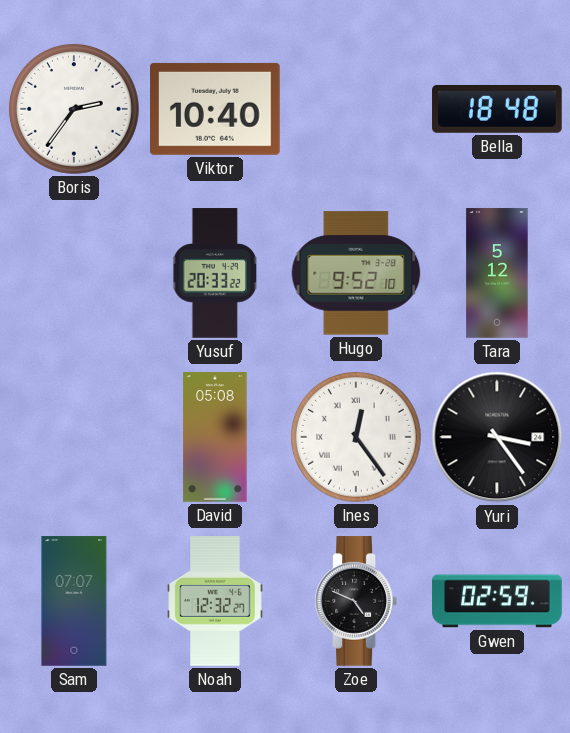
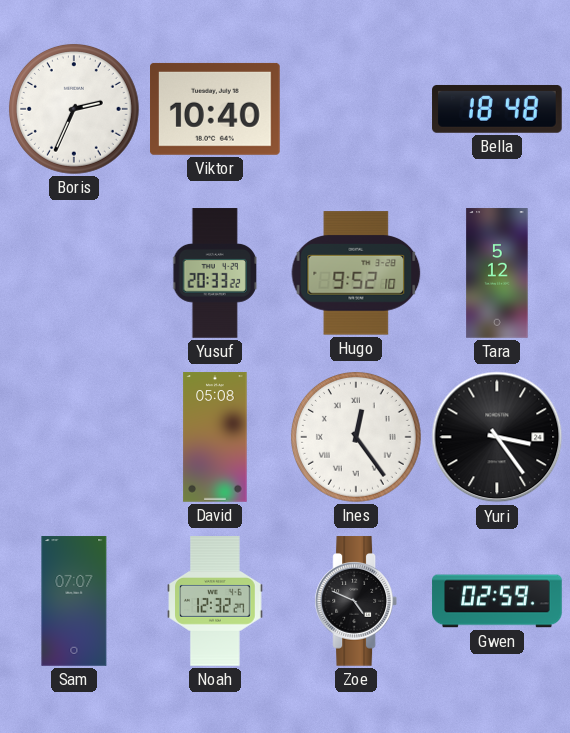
Boris: 2:36 -> 2:34
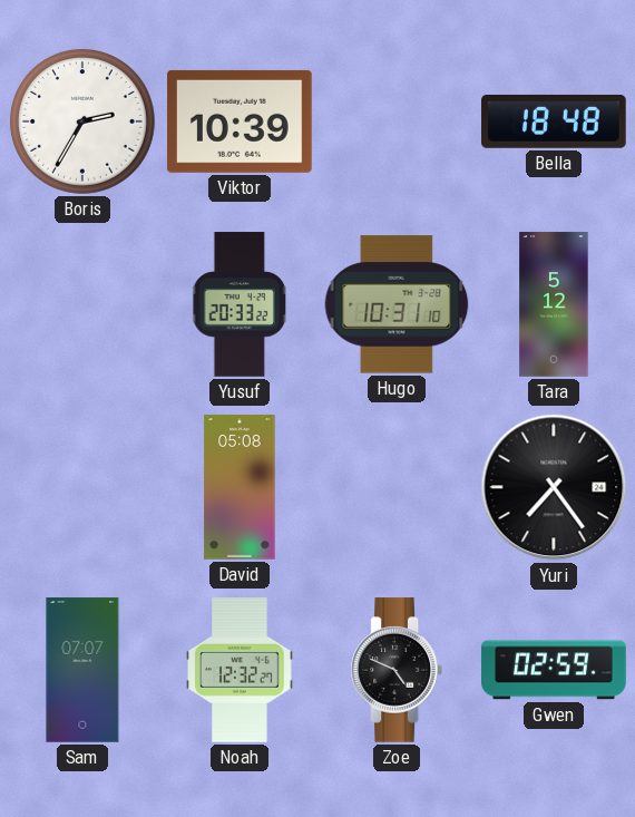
Boris: 2:34 -> 2:35
Viktor: 10:40 -> 10:39
Hugo: 9:52 -> 10:31
Ines: 12:24 -> none
Yuri: 3:24 -> 7:24
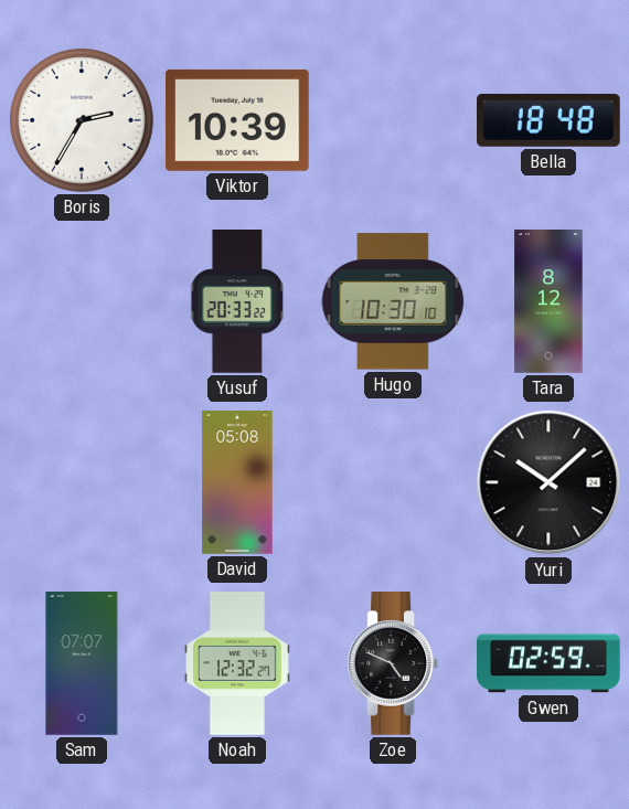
Hugo: 10:31 -> 10:30
Tara: 5:12 -> 8:12
Yuri: 7:24 -> 10:08
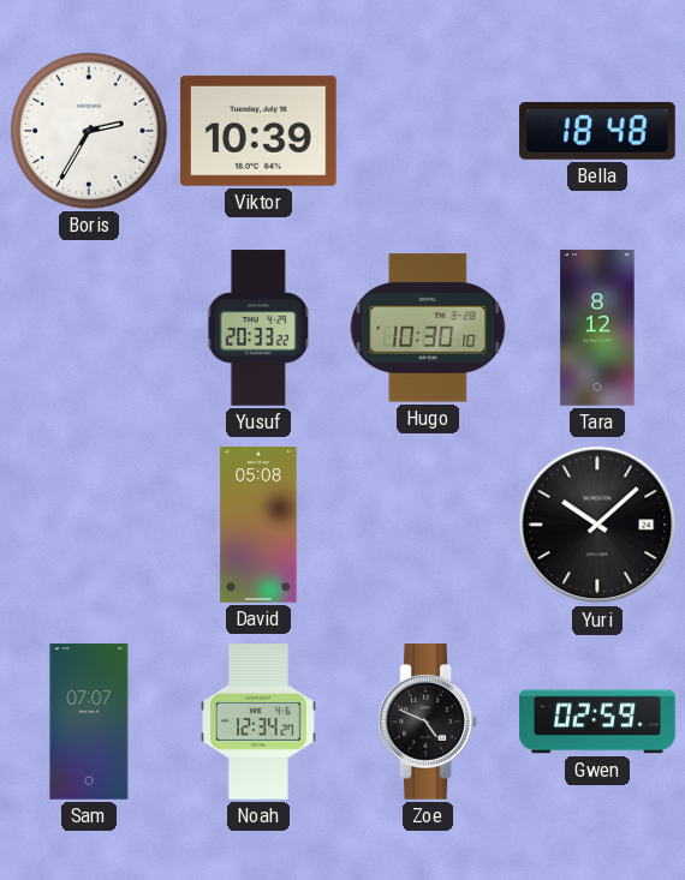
Noah: 12:32 -> 12:34
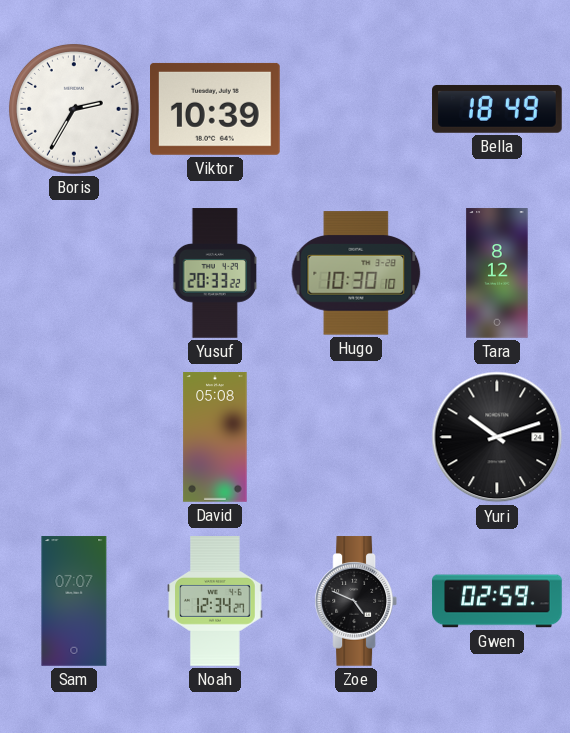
Bella: 18:48 -> 18:49
Yuri: 10:08 -> 10:12
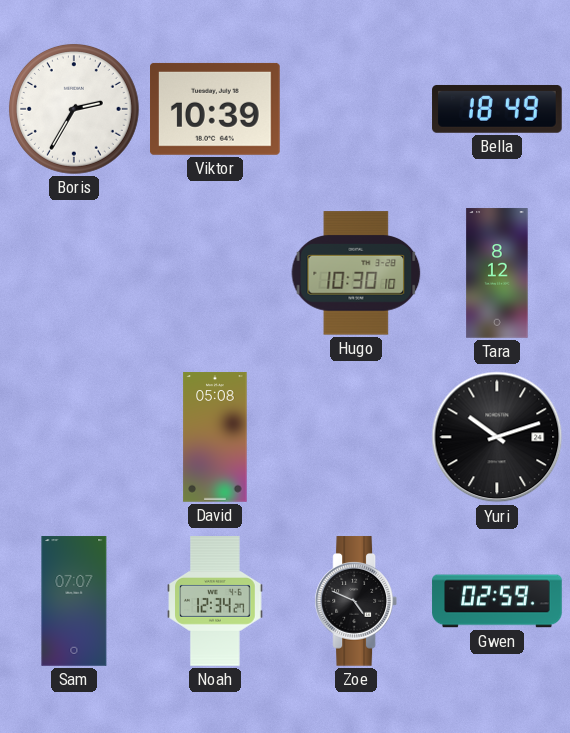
Yusuf: 20:33 -> none
